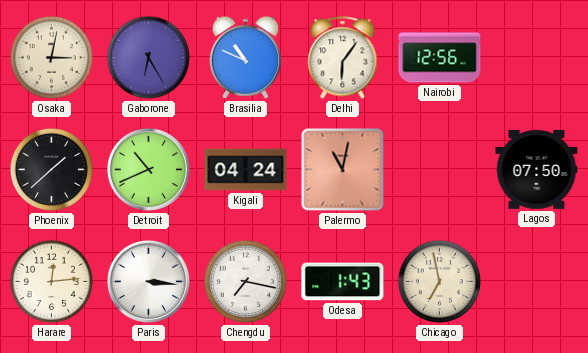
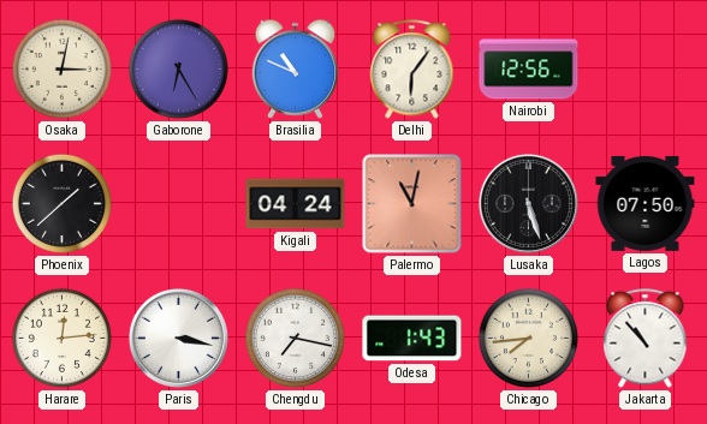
Detroit: 10:41 -> none
Lusaka: none -> 5:27
Paris: 3:16 -> 3:17
Chicago: 6:58 -> 7:44
Jakarta: none -> 10:53
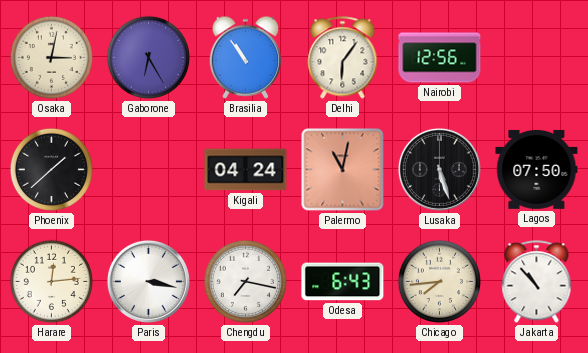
Brasilia: 10:49 -> 10:54
Odesa: 1:43 -> 6:43
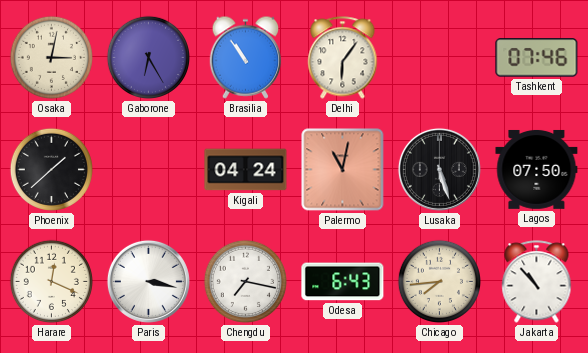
Nairobi: 12:56 -> none
Tashkent: none -> 07:46
Harare: 12:14 -> 12:19
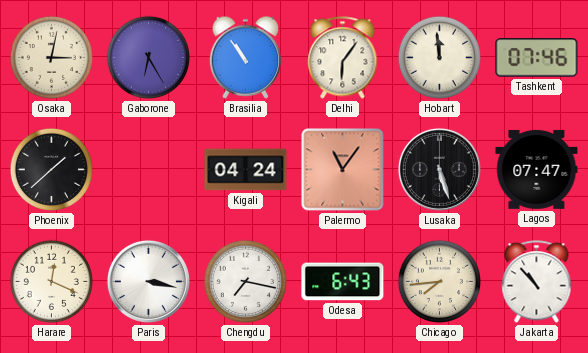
Hobart: none -> 11:59
Palermo: 11:02 -> 11:06
Lagos: 07:50 -> 07:47
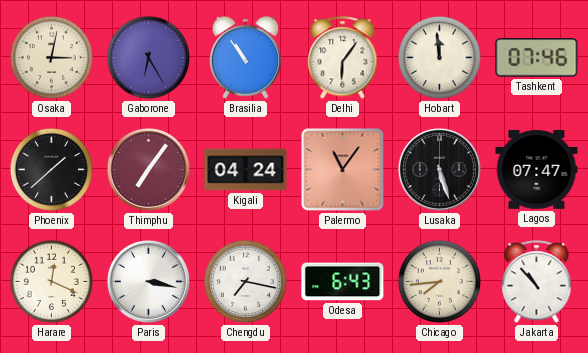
Thimphu: none -> 7:06
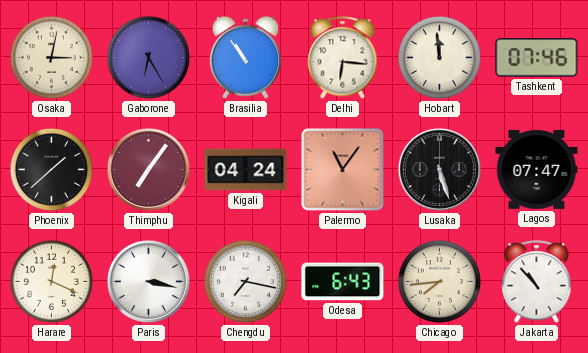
Delhi: 6:06 -> 6:16
